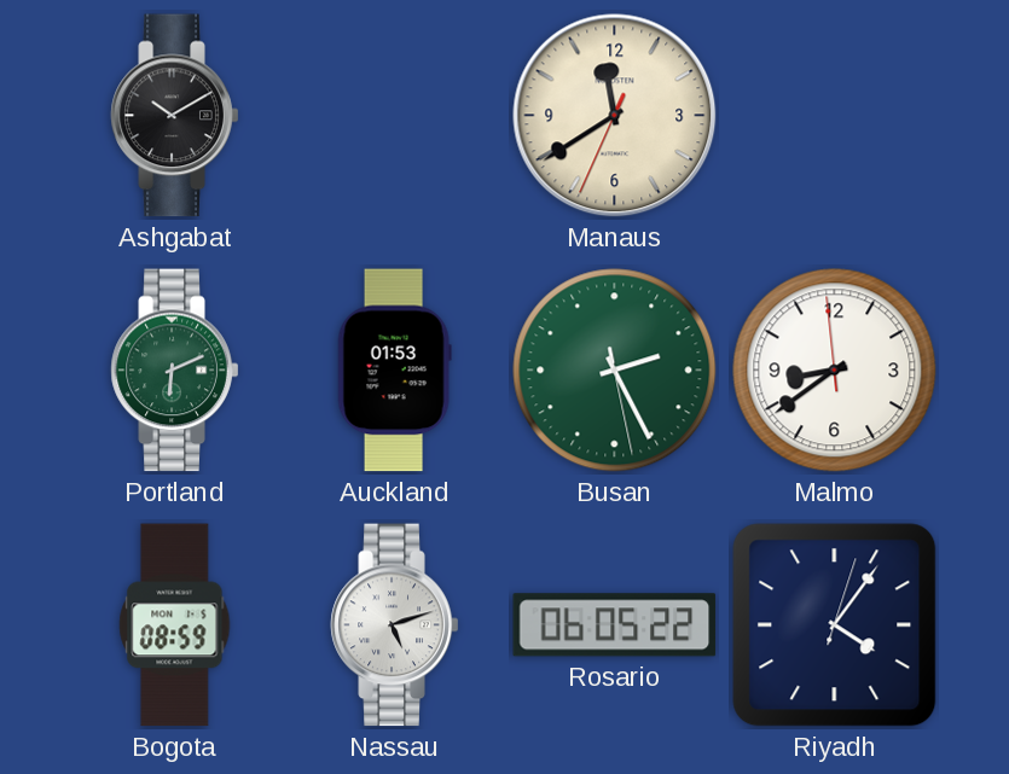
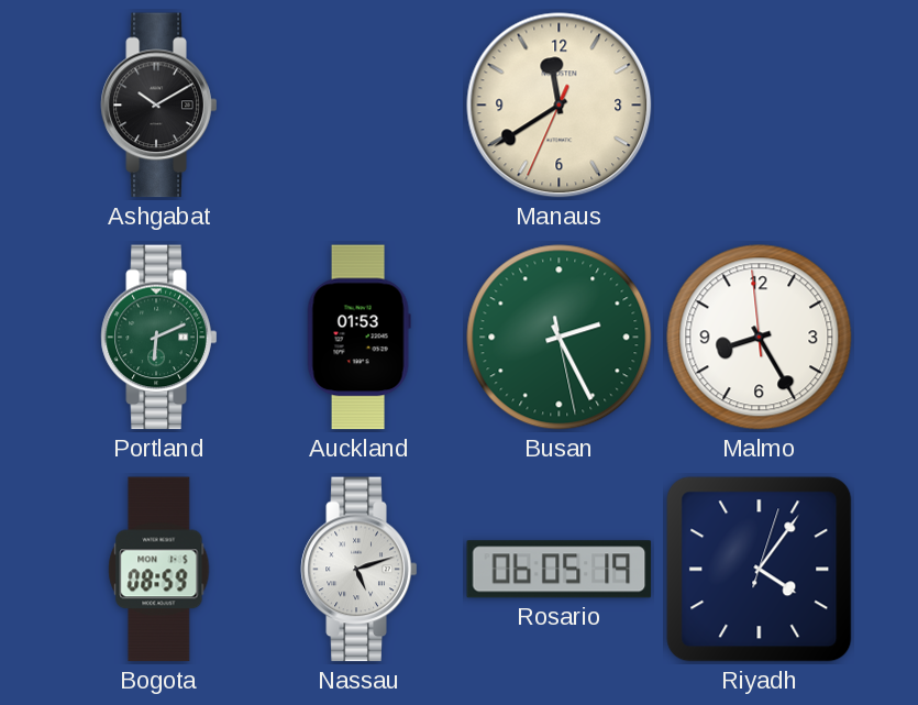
Malmo: 8:38 -> 8:24
Rosario: 06:05:22 -> 06:05:19
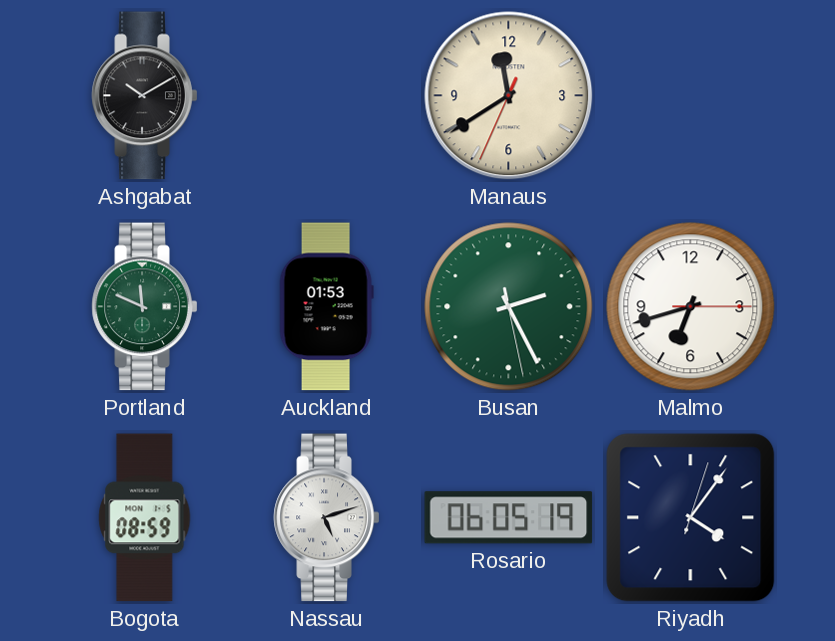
Portland: 6:11 -> 11:49
Malmo: 8:24 -> 6:42
